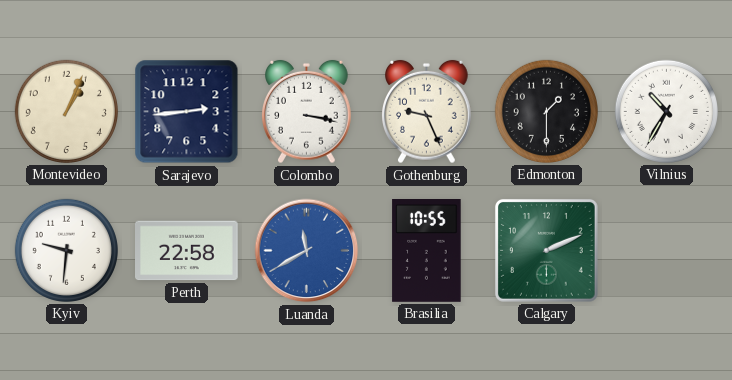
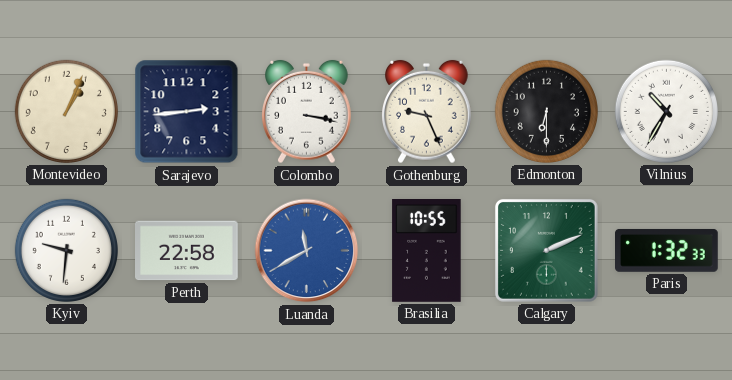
Edmonton: 1:30 -> 6:30
Paris: none -> 1:32
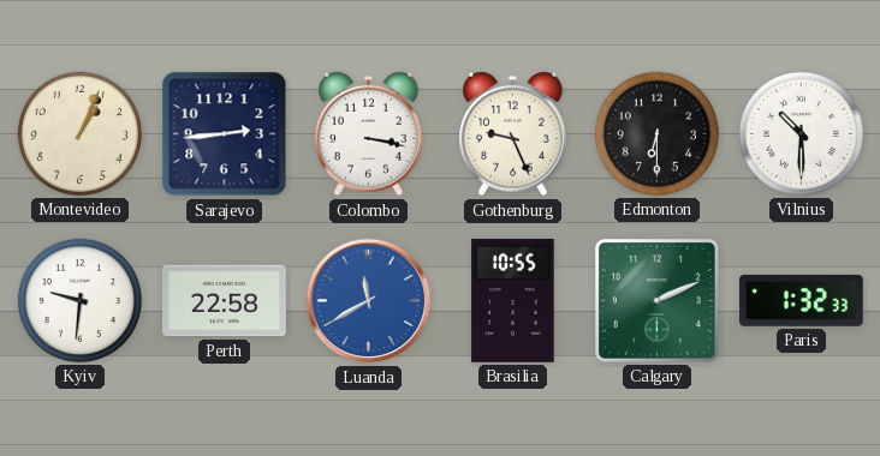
Vilnius: 10:35 -> 10:30
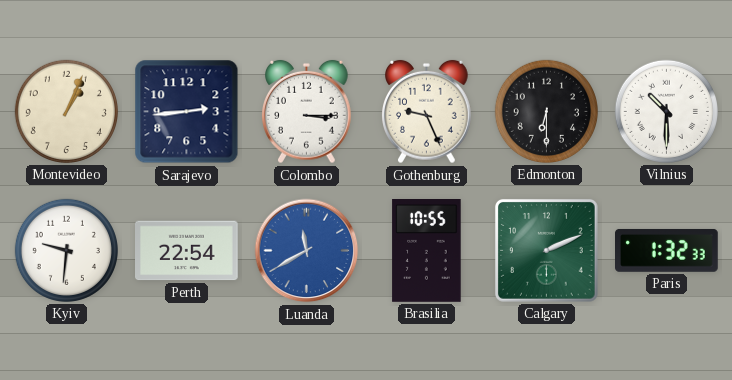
Colombo: 3:17 -> 3:15
Perth: 22:58 -> 22:54
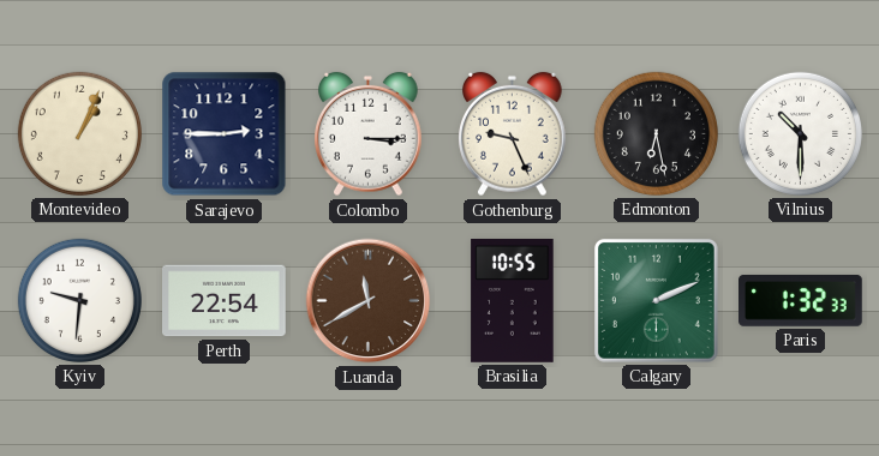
Sarajevo: 2:44 -> 2:45
Edmonton: 6:30 -> 6:28
Luanda dial: blue -> brown
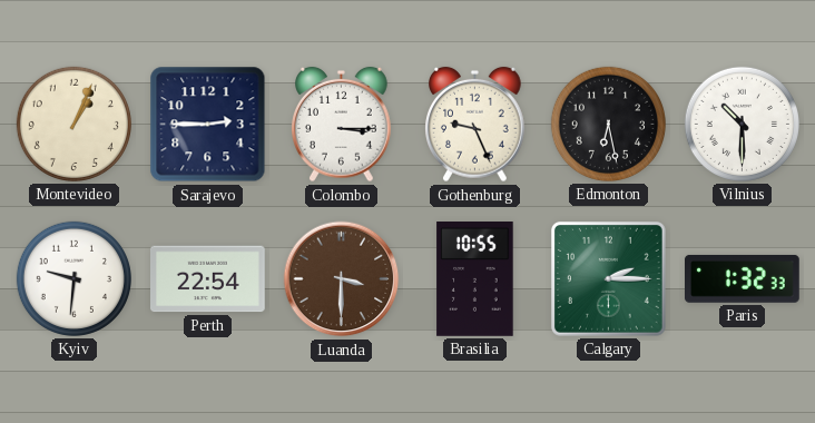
Luanda: 11:40 -> 3:30
Calgary: 2:11 -> 2:15
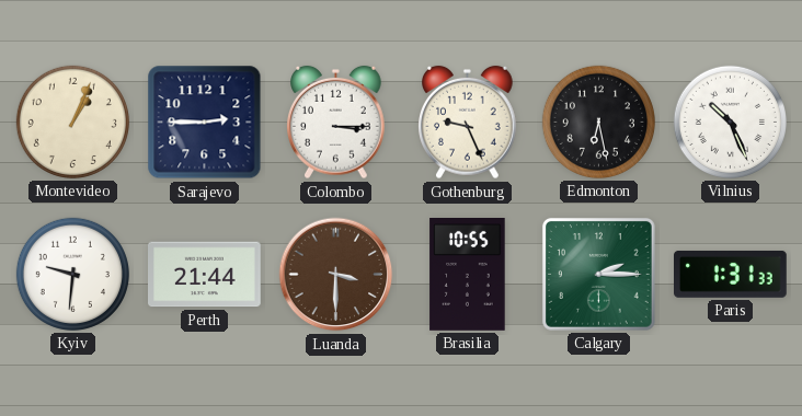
Vilnius: 10:30 -> 10:26
Perth: 22:54 -> 21:44
Paris: 1:32 -> 1:31
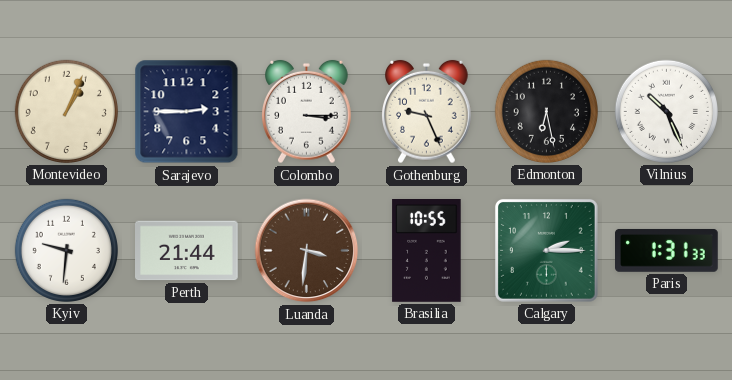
Luanda: 3:30 -> 3:31
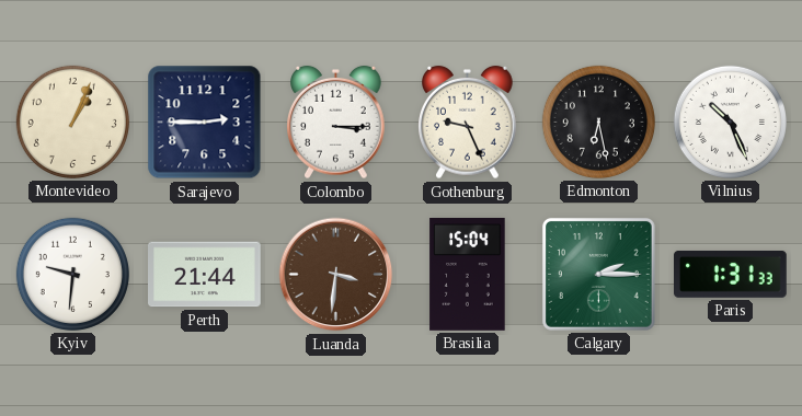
Brasilia: 10:55 -> 15:04
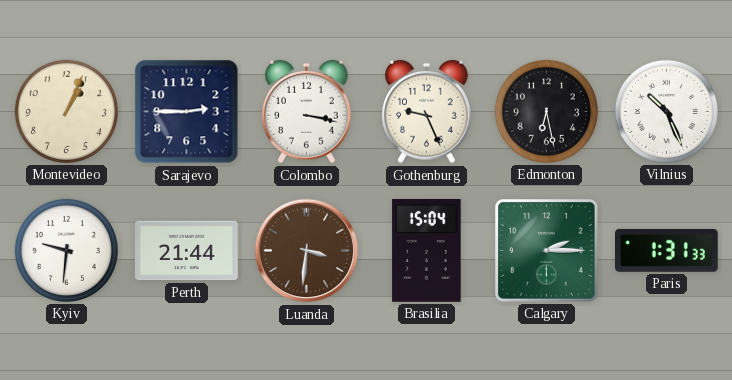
Colombo: 3:15 -> 3:17
